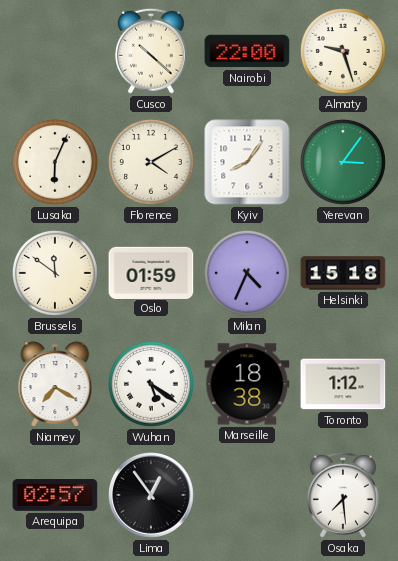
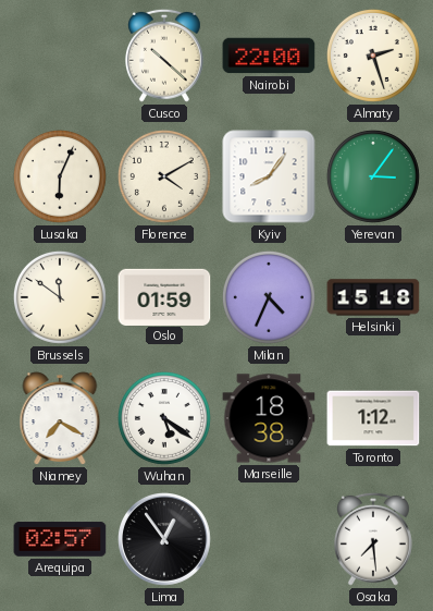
Almaty: 9:27 -> 2:27
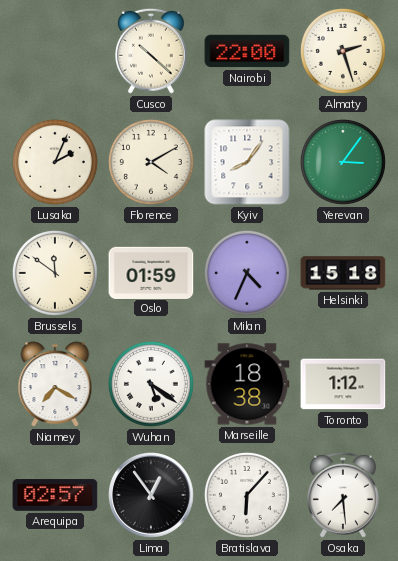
Lusaka: 6:04 -> 2:04
Bratislava: none -> 6:07
